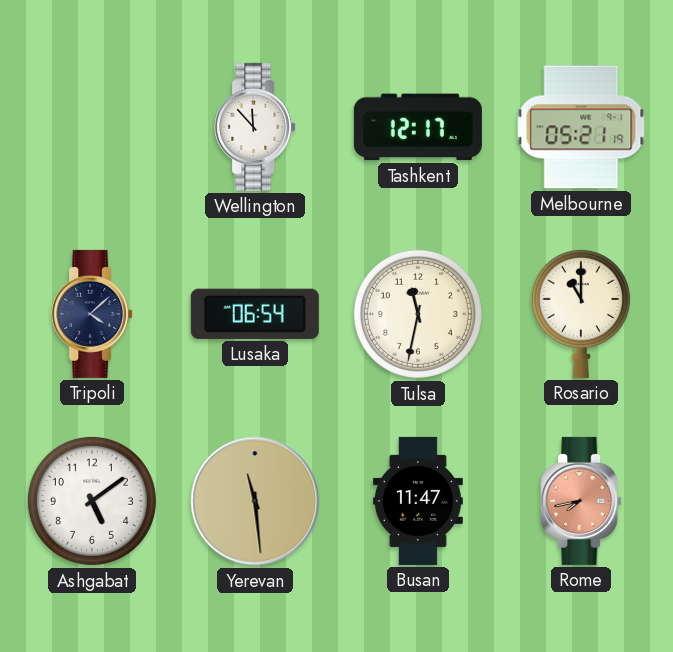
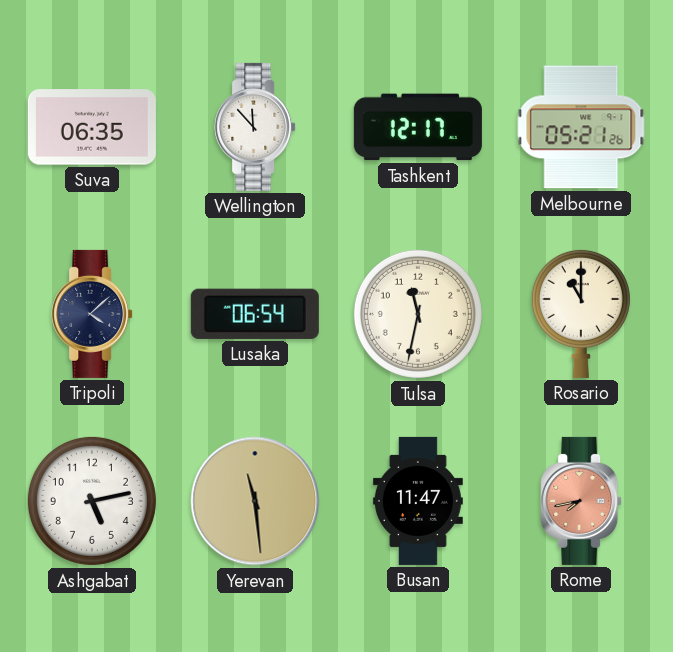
Suva: none -> 06:35
Melbourne: 05:21:19 -> 05:21:26
Ashgabat: 5:09 -> 5:13
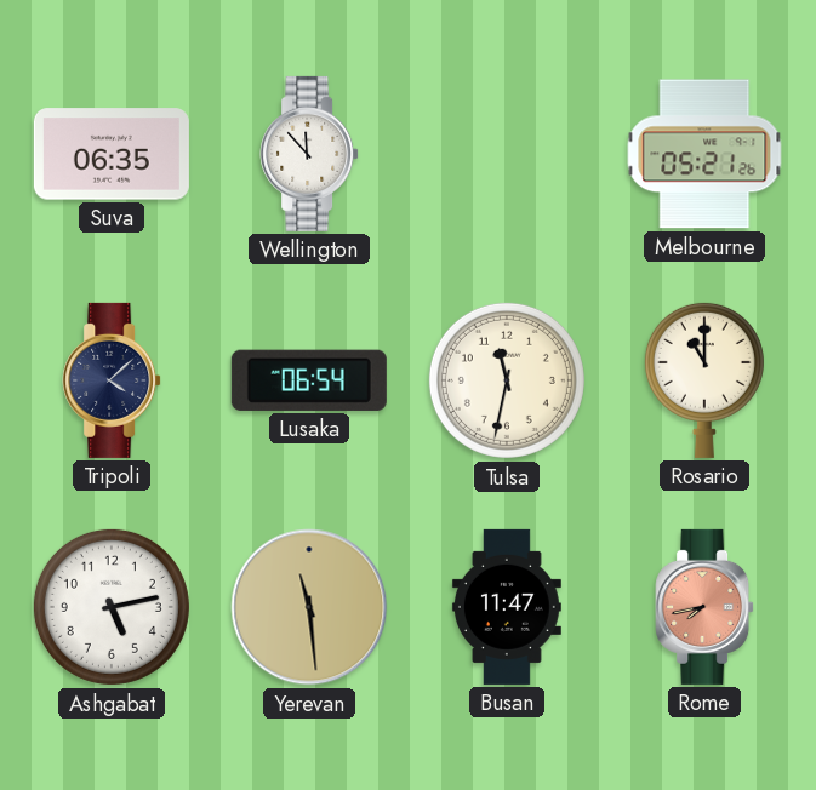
Tashkent: 12:17 -> none
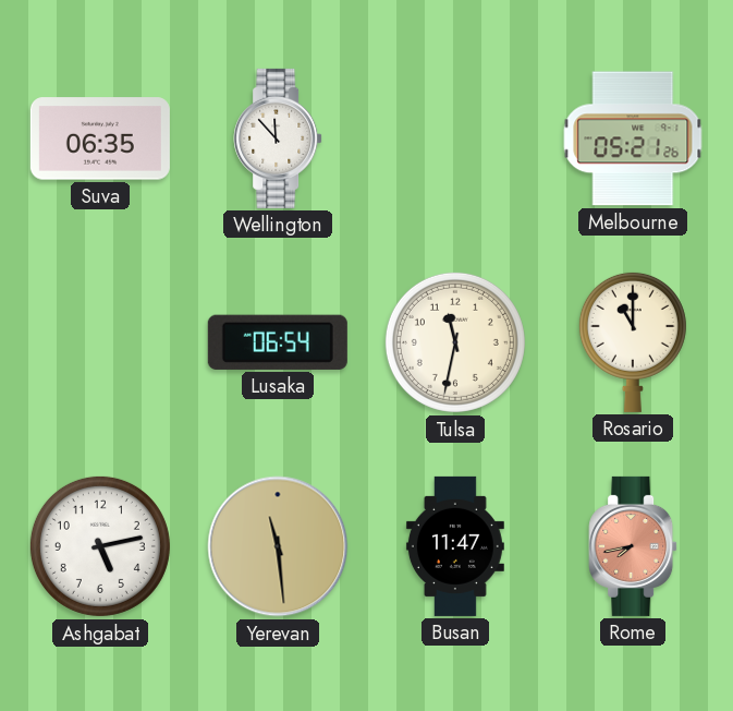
Tripoli: 4:08 -> none
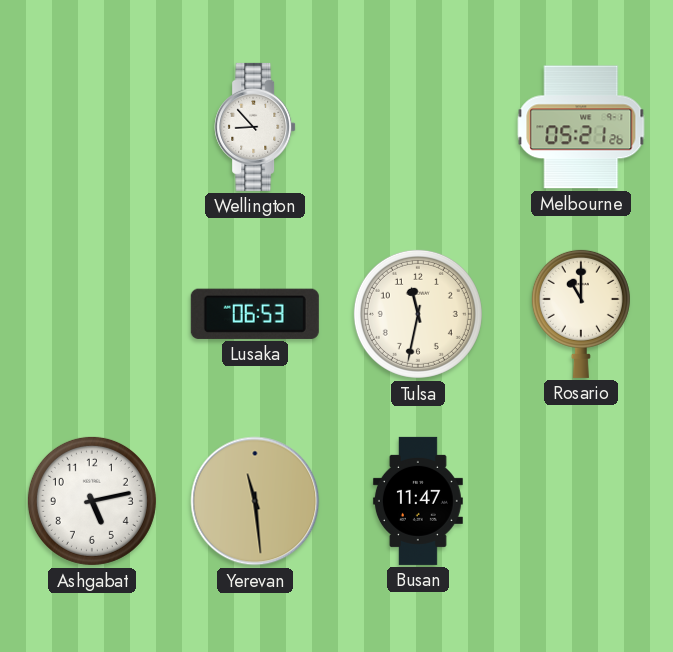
Suva: 06:35 -> none
Wellington: 11:53 -> 8:53
Lusaka: 06:54 -> 06:53
Rome: 7:43 -> none
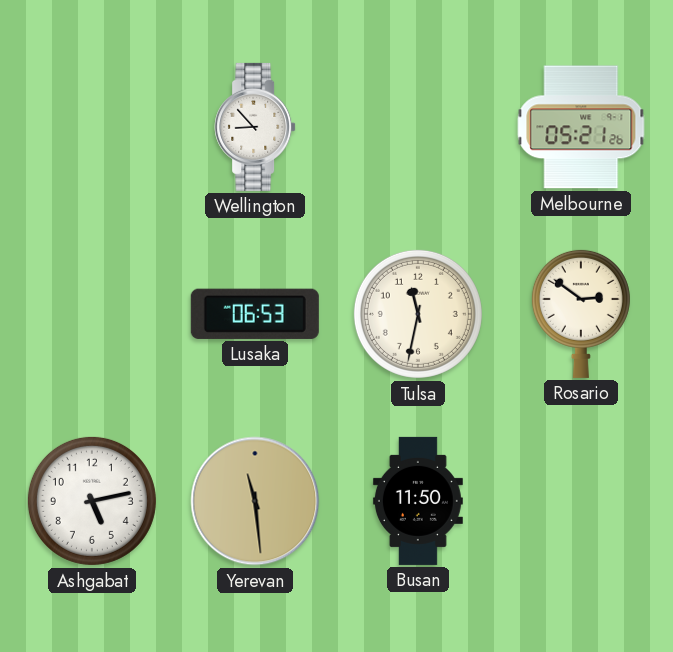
Rosario: 11:00 -> 2:51
Busan: 11:47 -> 11:50
